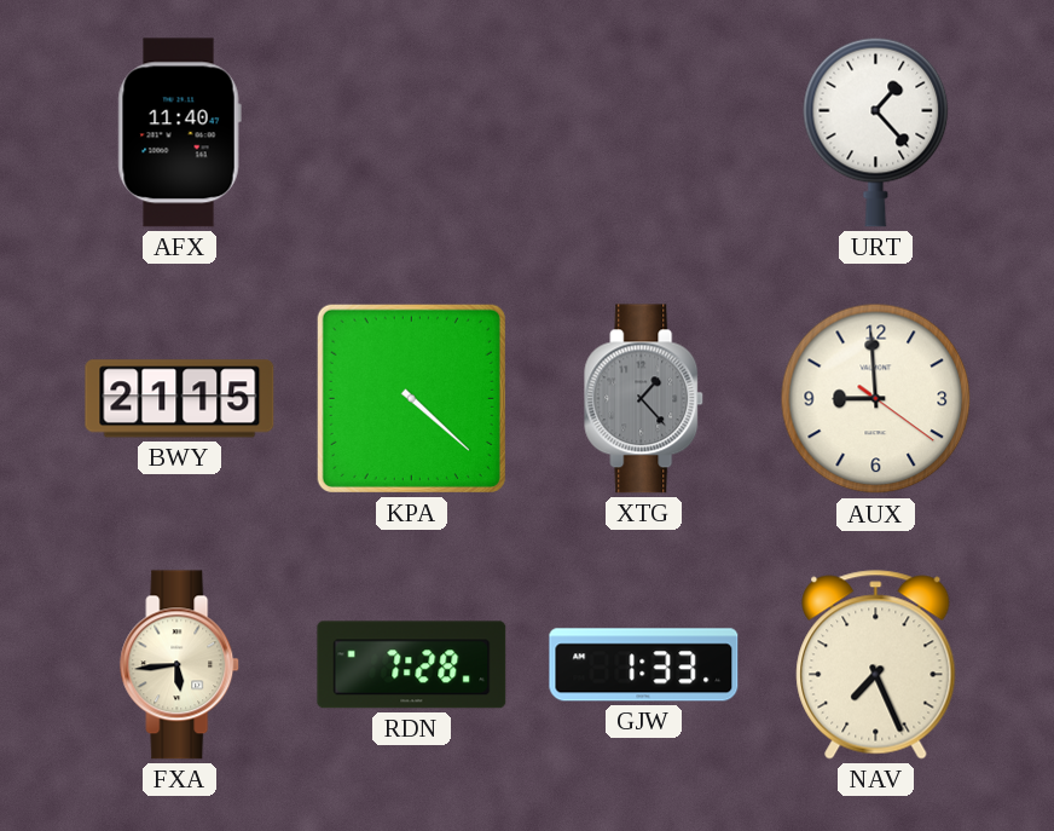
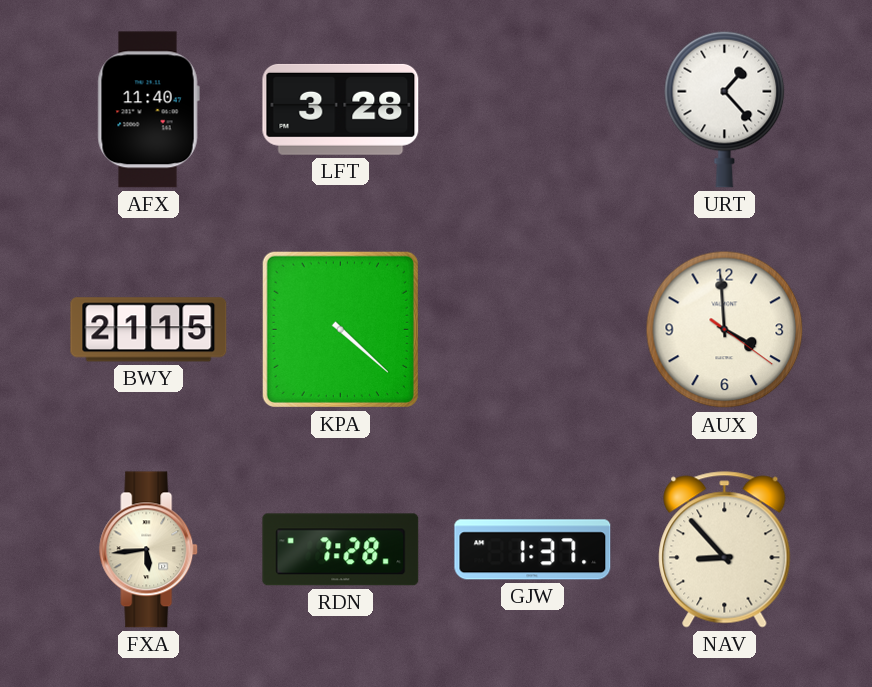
LFT: none -> 3:28
XTG: 1:23 -> none
AUX: 8:59 -> 3:59
GJW: 1:33 -> 1:37
NAV: 7:26 -> 8:53
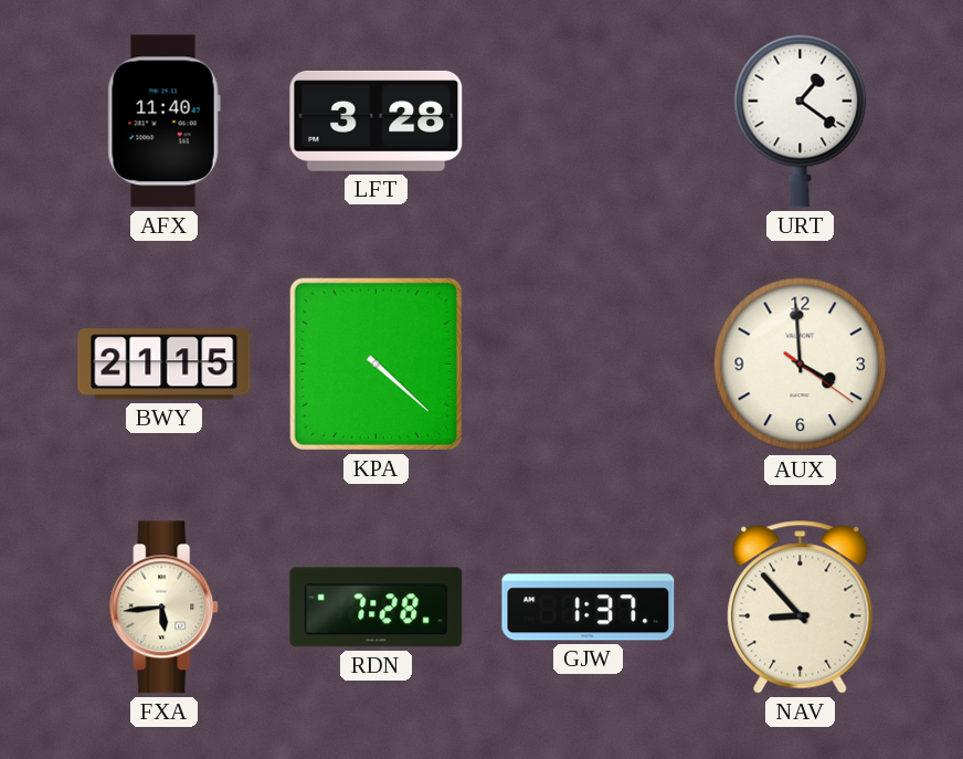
URT: 1:23 -> 1:21
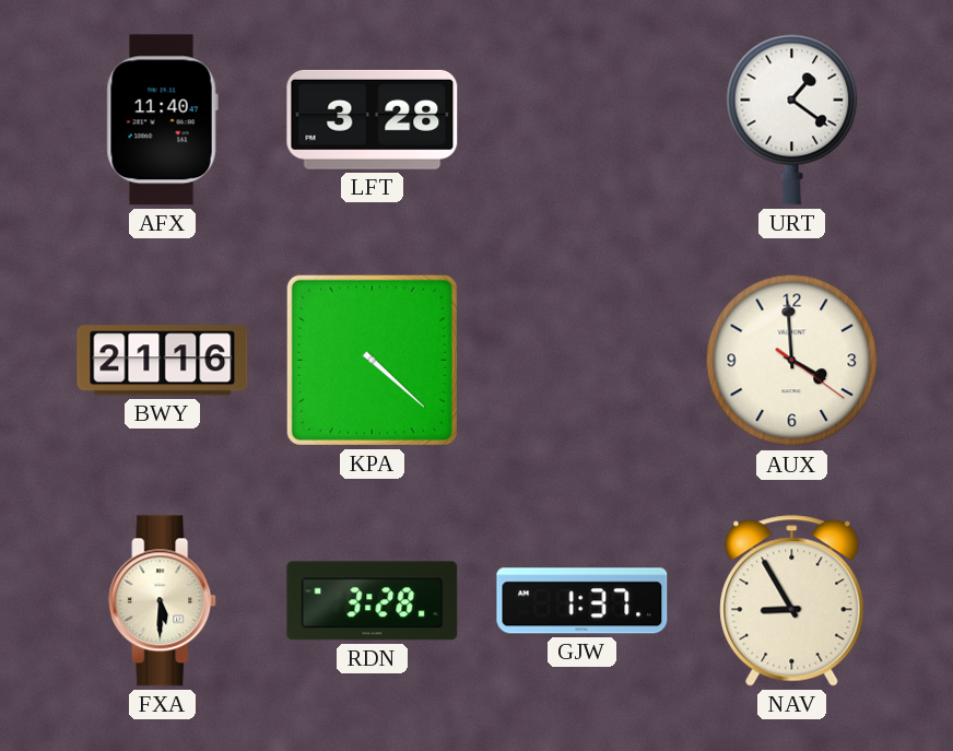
BWY: 21:15 -> 21:16
FXA: 5:44 -> 5:30
RDN: 7:28 -> 3:28
NAV: 8:53 -> 8:55
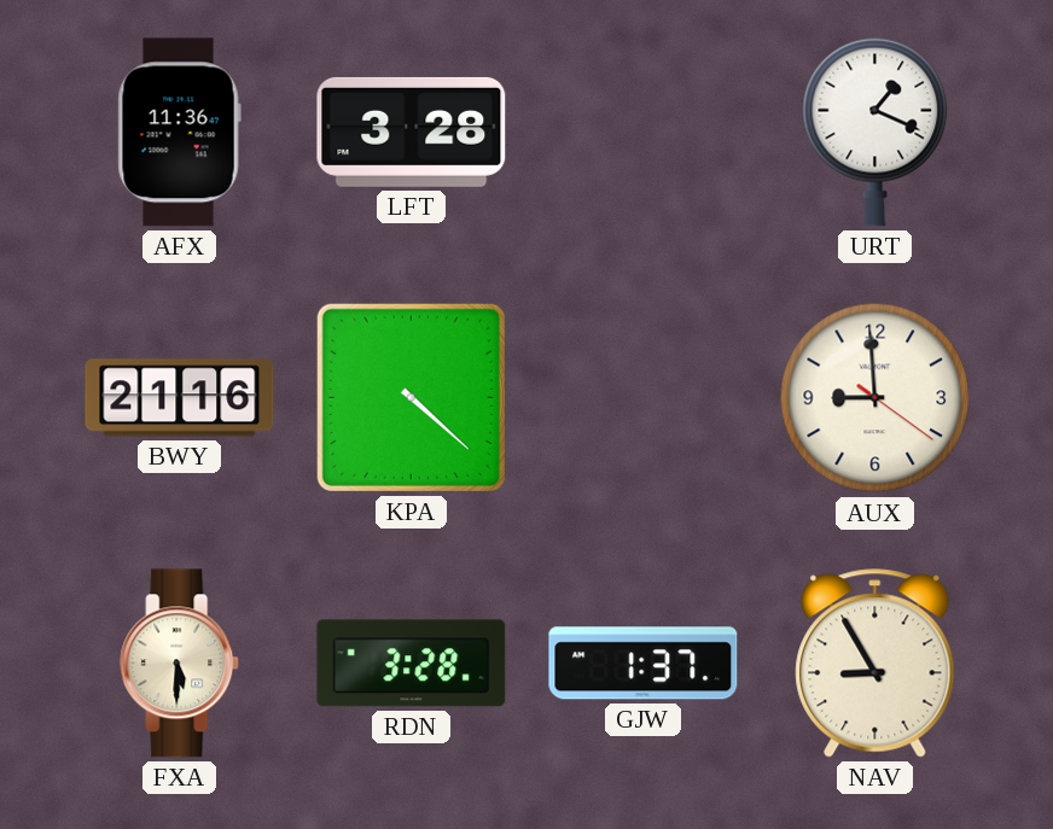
AFX: 11:40 -> 11:36
URT: 1:21 -> 1:19
AUX: 3:59 -> 8:59
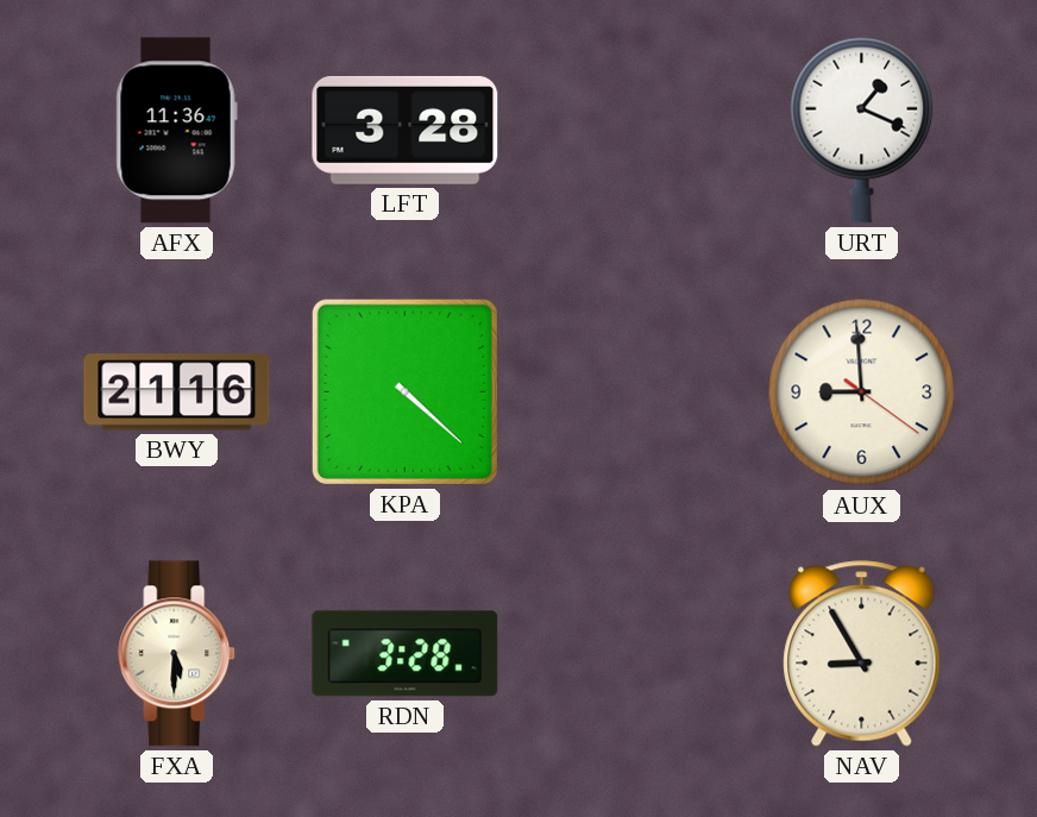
GJW: 1:37 -> none
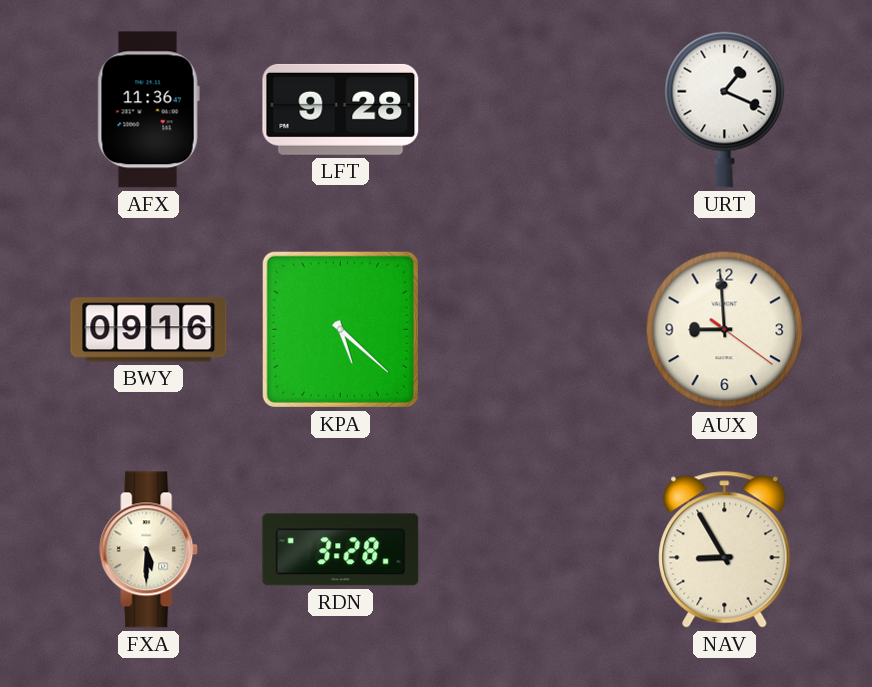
LFT: 3:28 -> 9:28
BWY: 21:16 -> 09:16
KPA: 4:22 -> 5:22
